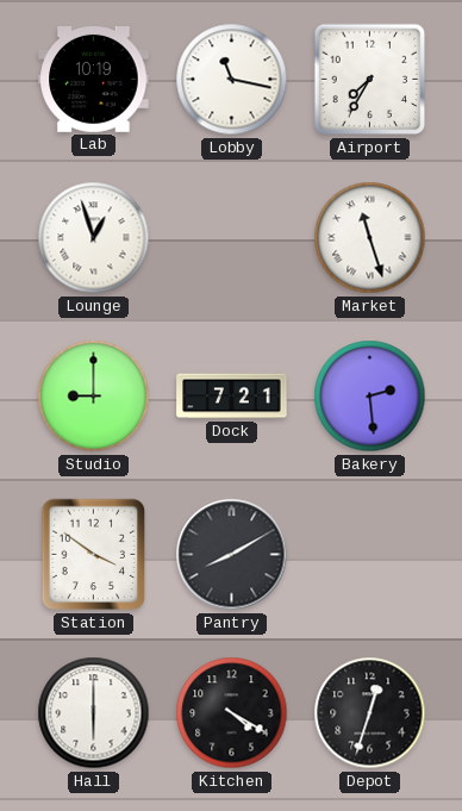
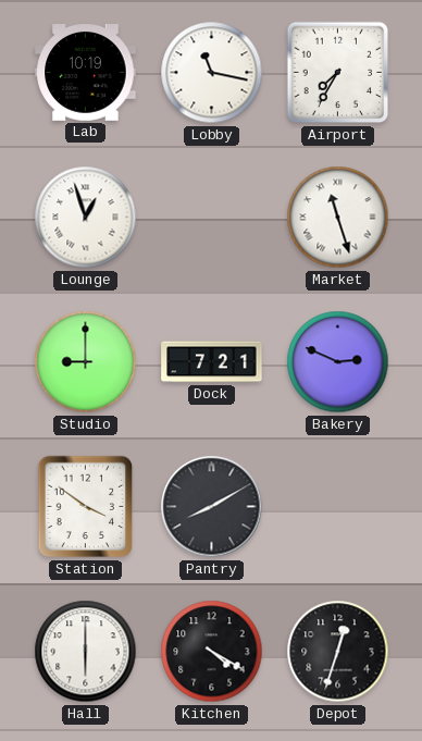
Bakery: 2:29 -> 2:49
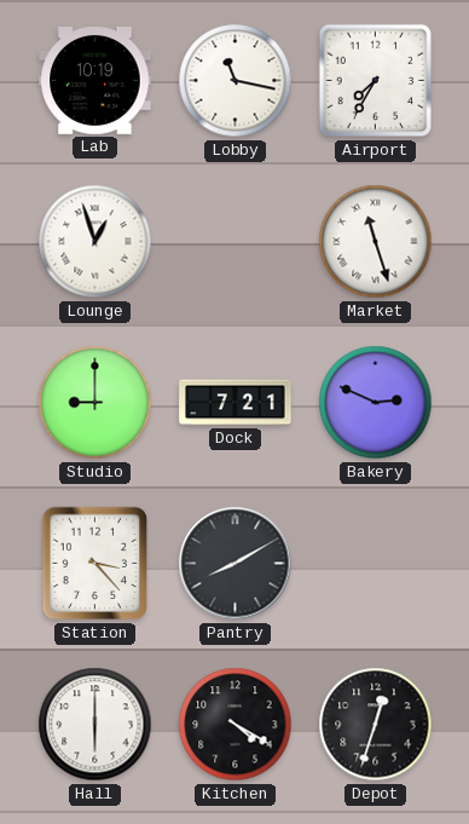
Station: 3:51 -> 3:23
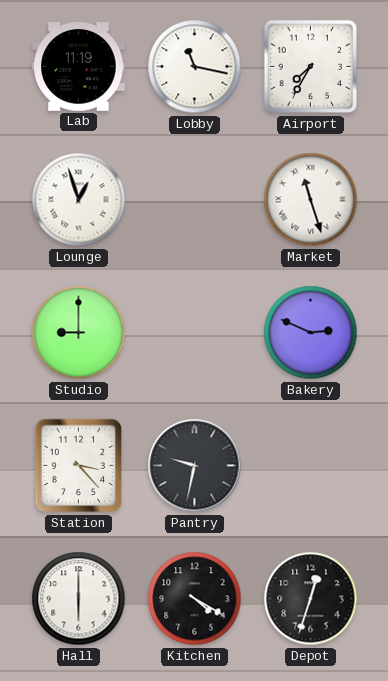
Lab: 10:19 -> 11:19
Dock: 7:21 -> none
Pantry: 8:10 -> 9:32
